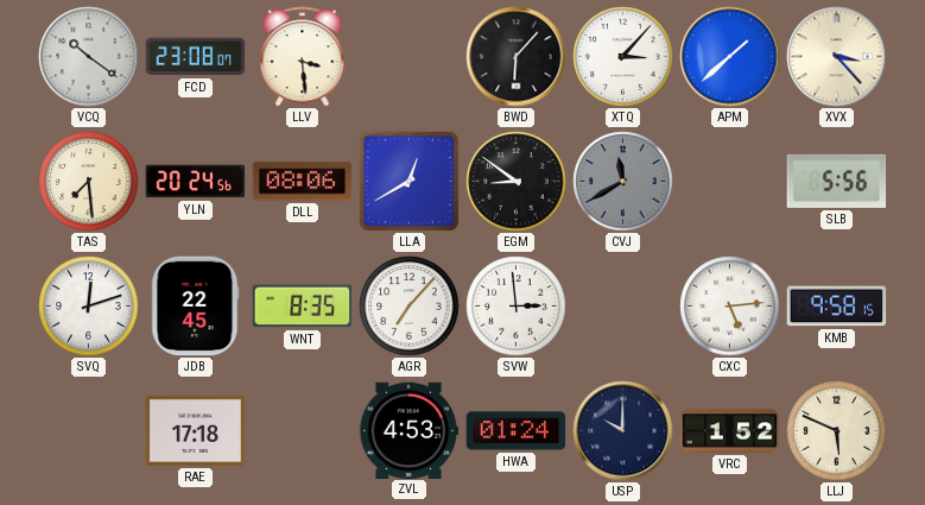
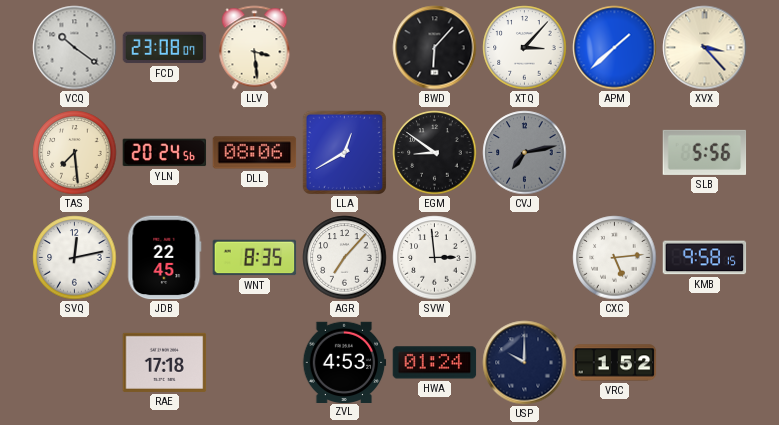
CVJ: 11:40 -> 7:13
SVQ: 12:12 -> 12:13
LLJ: 5:49 -> none
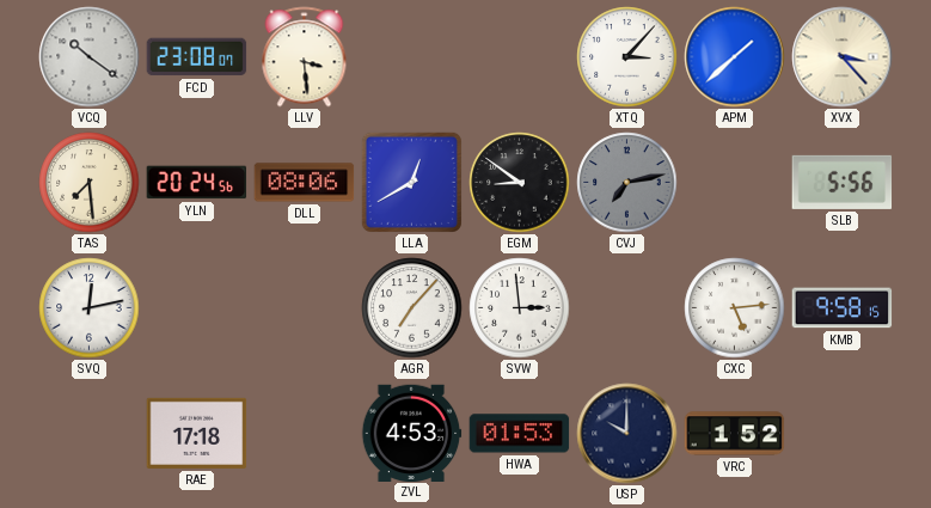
BWD: 6:07 -> none
JDB: 22:45 -> none
WNT: 8:35 -> none
HWA: 01:24 -> 01:53
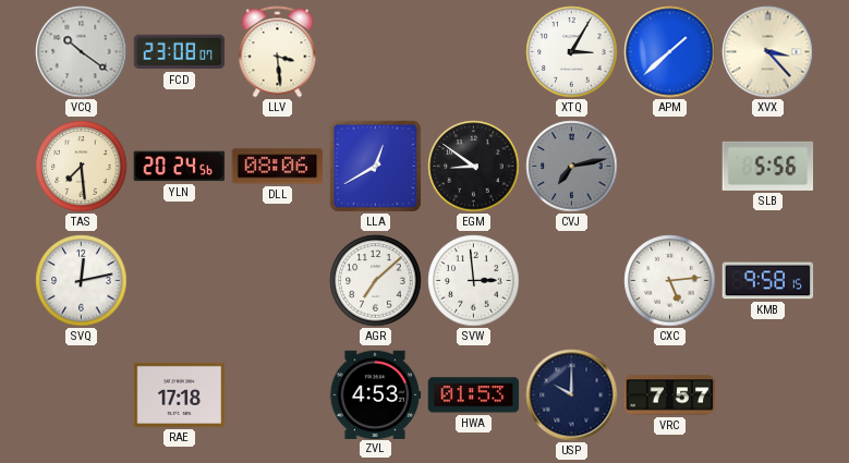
XTQ: 3:07 -> 3:05
AGR: 7:07 -> 7:08
VRC: 1:52 -> 7:57
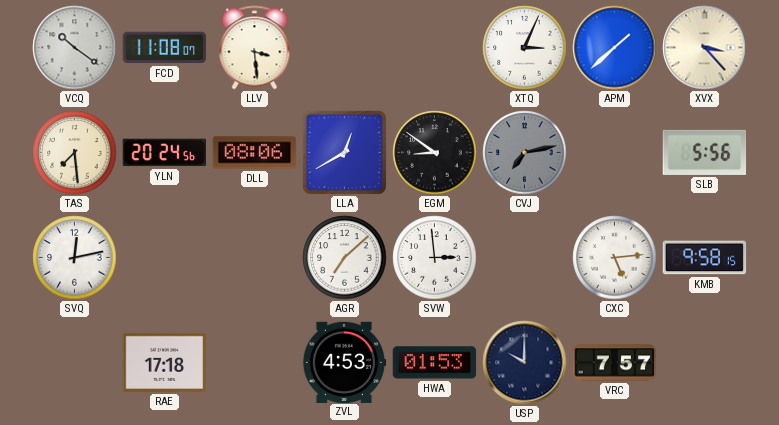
FCD: 23:08 -> 11:08
XTQ: 3:05 -> 3:04
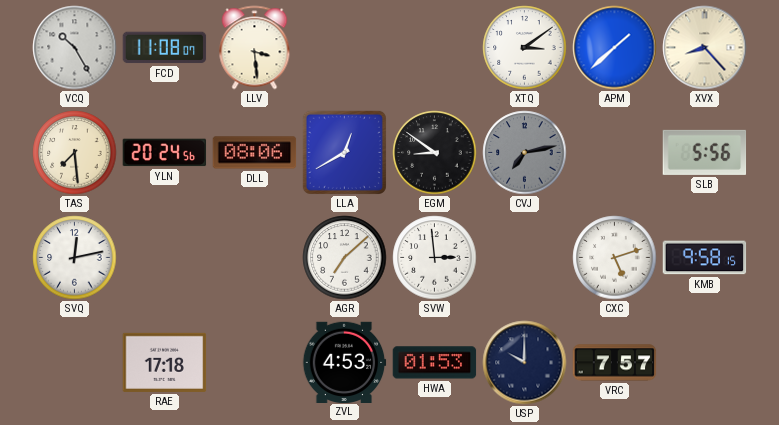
VCQ: 10:21 -> 10:25
XTQ: 3:04 -> 3:09
XVX: 3:23 -> 8:23
CXC: 5:14 -> 5:12
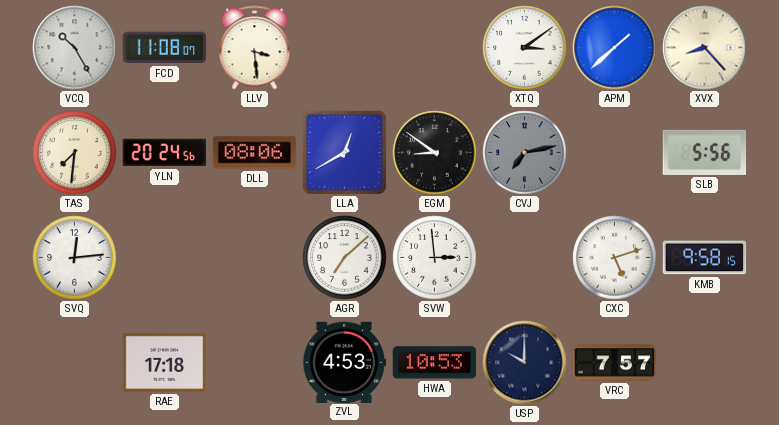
TAS: 7:29 -> 7:31
SVQ: 12:13 -> 12:14
HWA: 01:53 -> 10:53
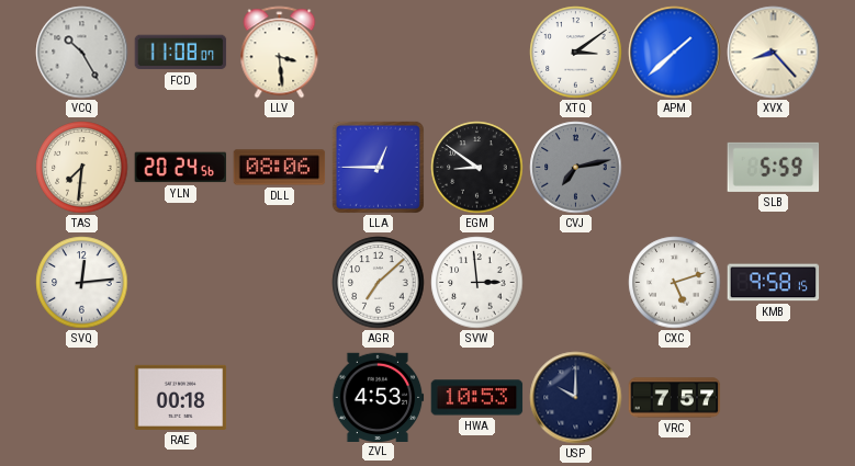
LLA: 12:40 -> 12:45
SLB: 5:56 -> 5:59
RAE: 17:18 -> 00:18
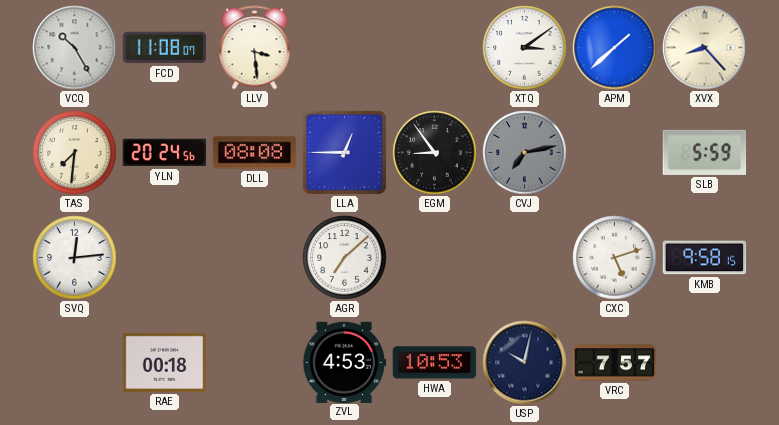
DLL: 08:06 -> 08:08
EGM: 8:51 -> 8:54
SVW: 2:59 -> none
USP: 10:00 -> 10:02
